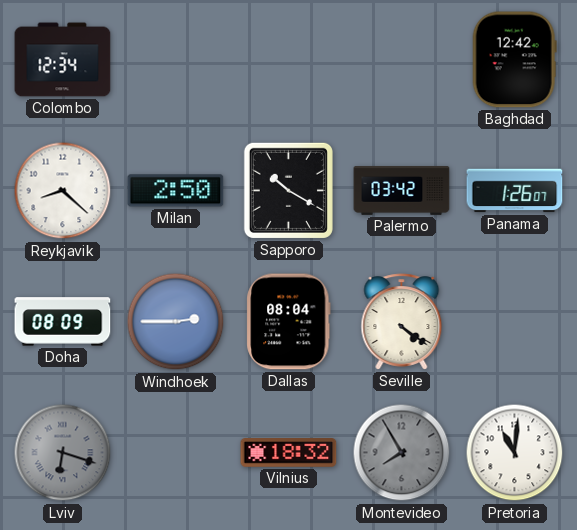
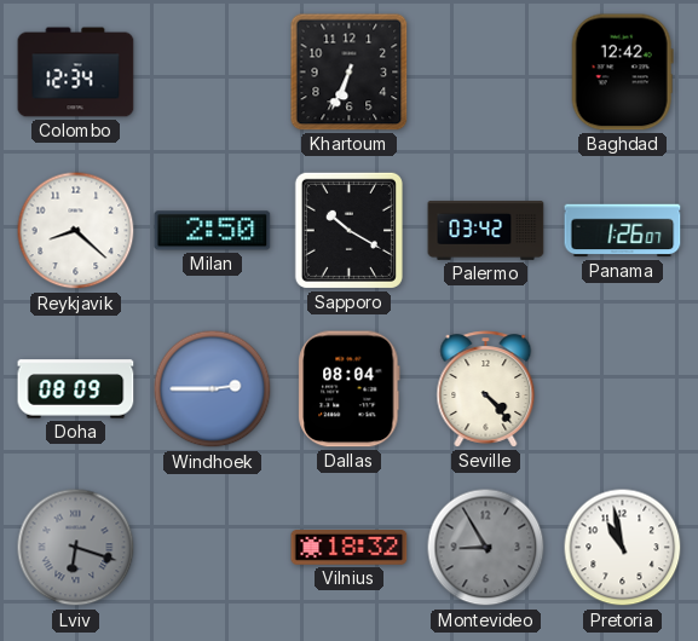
Khartoum: none -> 6:34
Seville: 4:21 -> 4:23
Montevideo: 7:55 -> 8:55
Pretoria: 11:01 -> 10:58
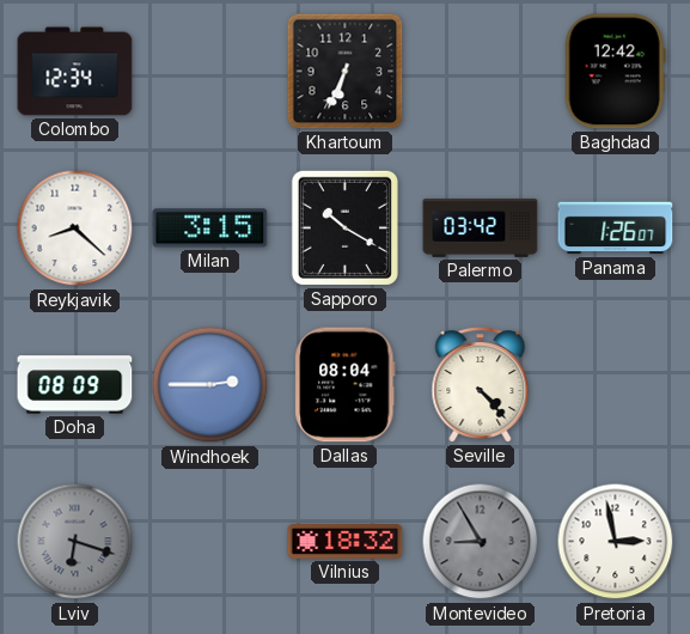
Milan: 2:50 -> 3:15
Pretoria: 10:58 -> 2:58
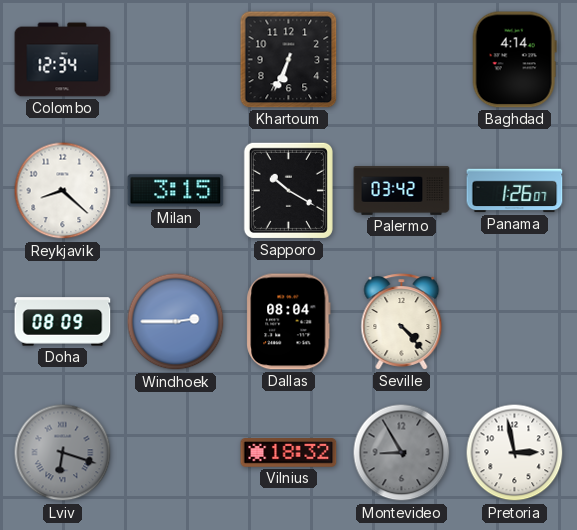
Baghdad: 12:42 -> 4:14
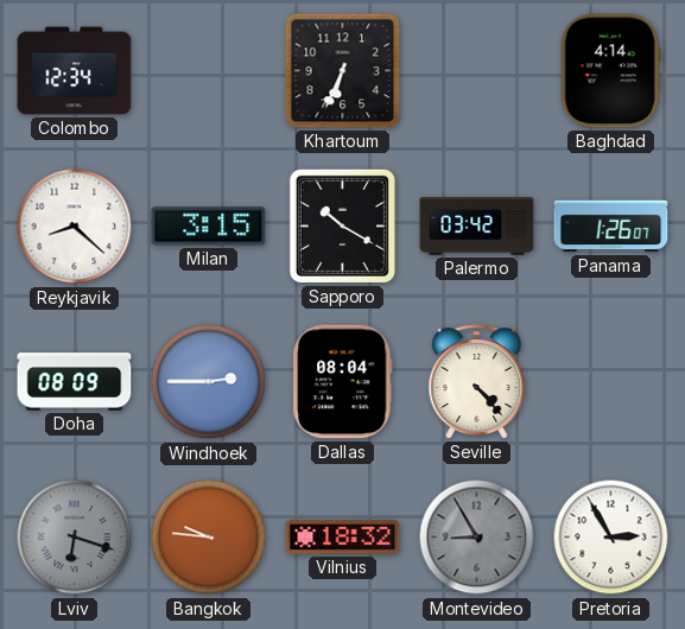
Bangkok: none -> 9:46
Pretoria: 2:58 -> 2:55
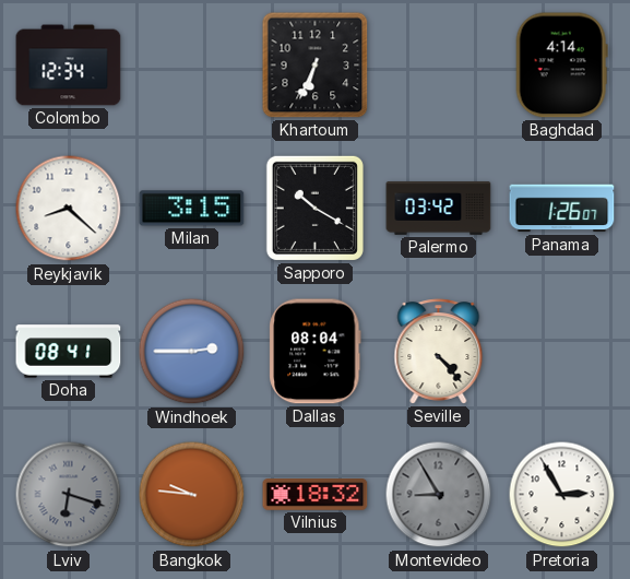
Doha: 08:09 -> 08:41
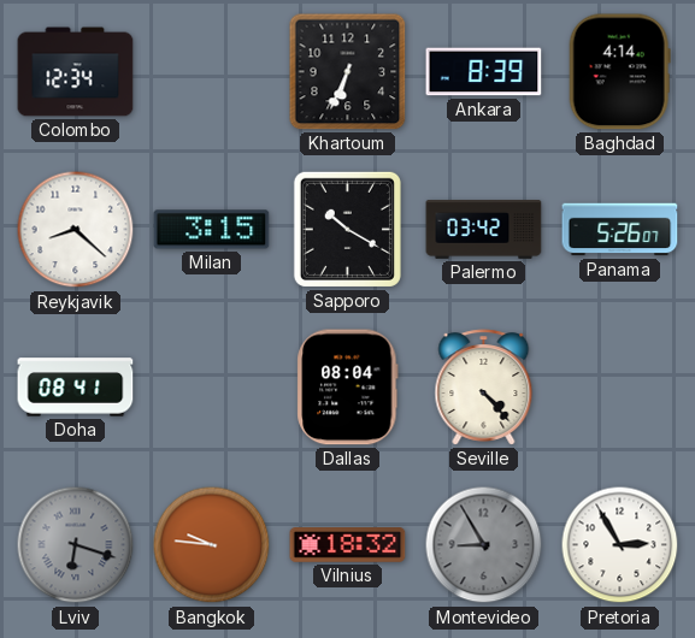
Ankara: none -> 8:39
Panama: 1:26 -> 5:26
Windhoek: 2:45 -> none
